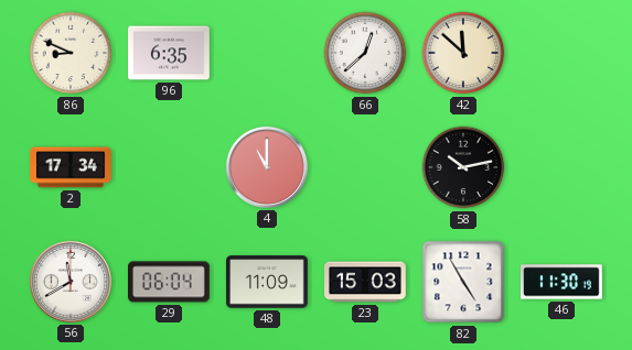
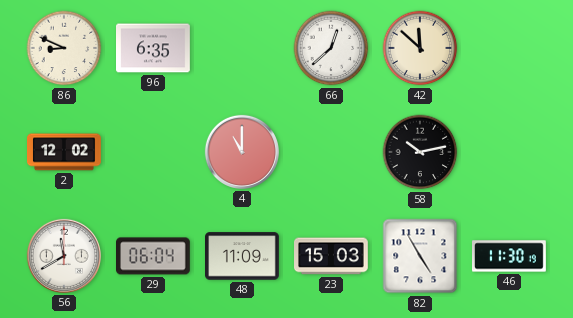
2: 17:34 -> 12:02
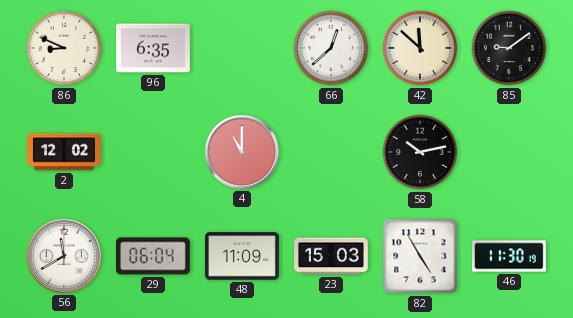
85: none -> 9:09
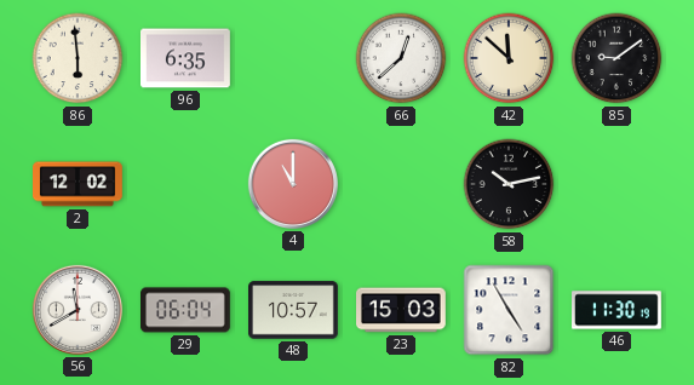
86: 8:49 -> 5:59
48: 11:09 -> 10:57
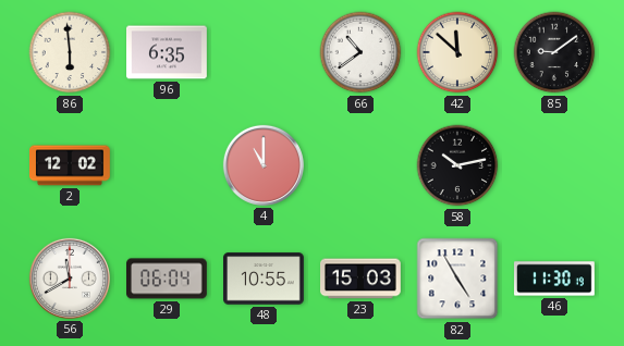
66: 12:38 -> 10:39
48: 10:57 -> 10:55
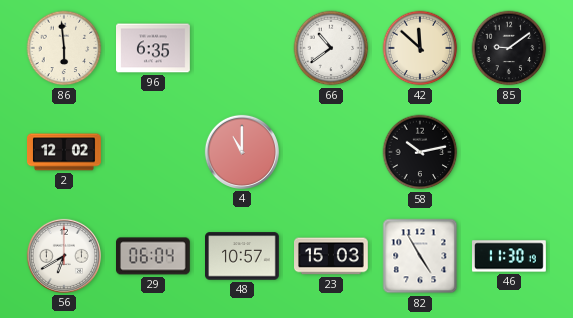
56: 11:40 -> 6:40
48: 10:55 -> 10:57
